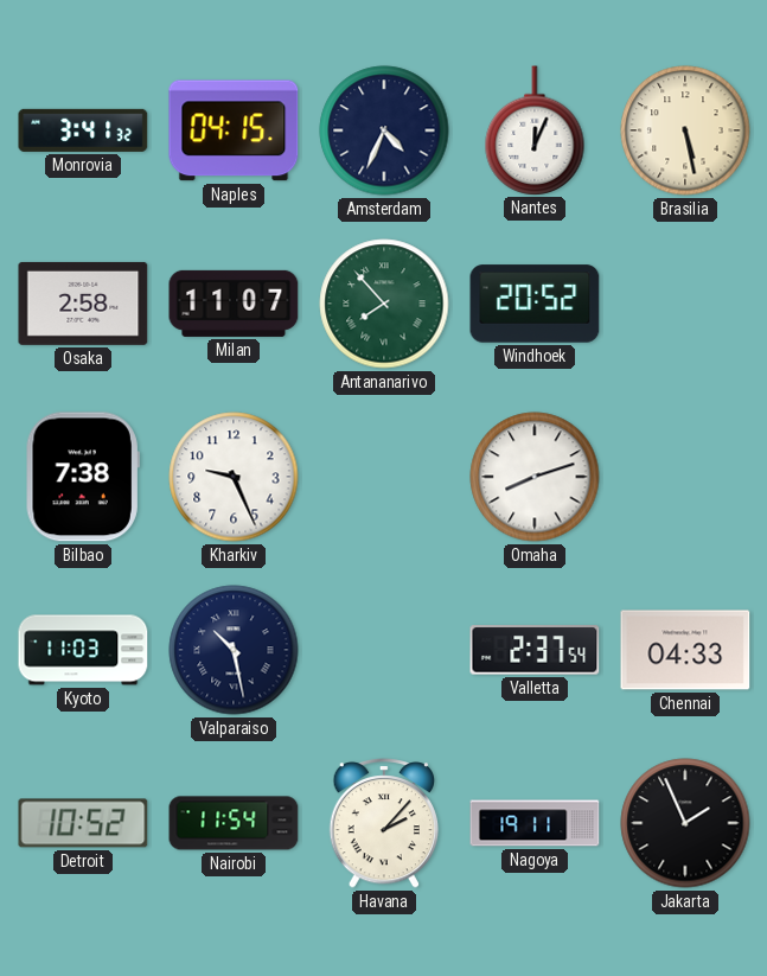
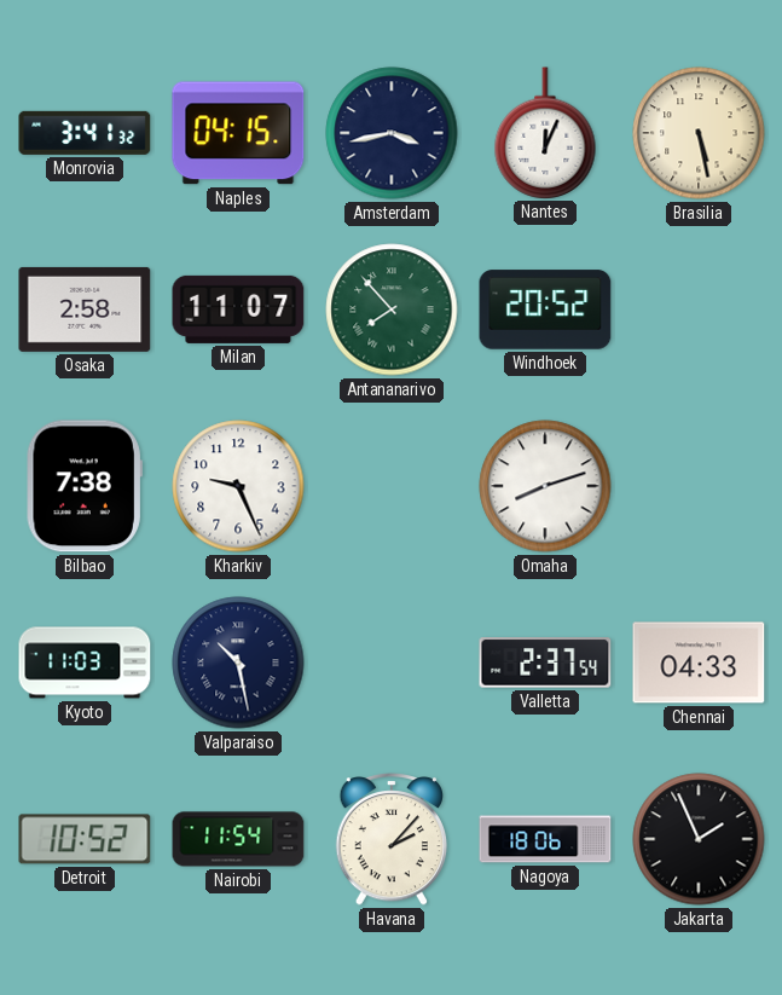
Amsterdam: 4:34 -> 3:43
Nagoya: 19:11 -> 18:06
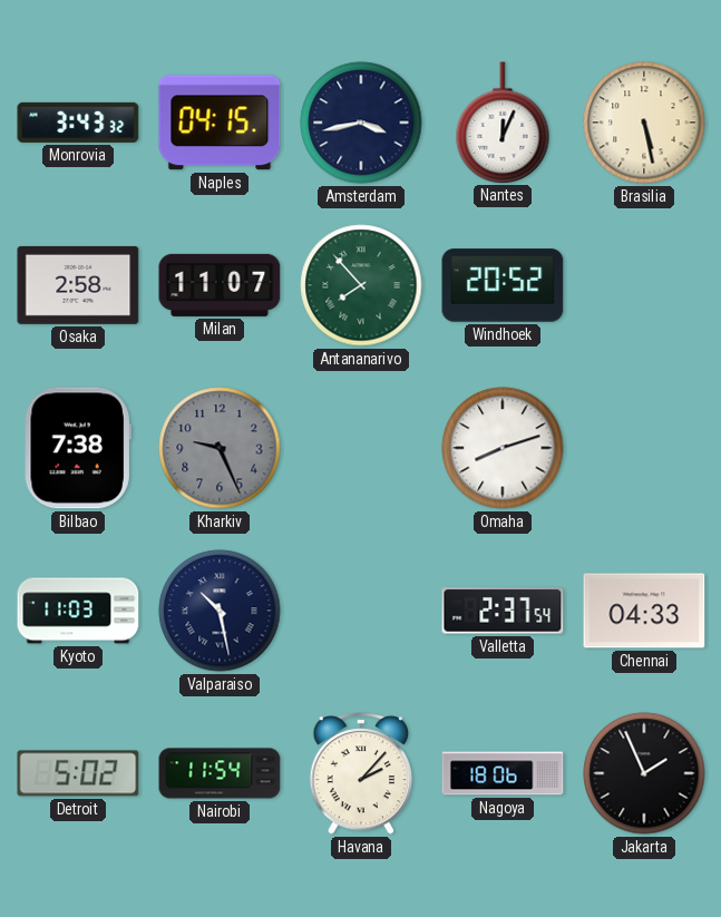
Monrovia: 3:41 -> 3:43
Kharkiv dial: white -> grey
Detroit: 10:52 -> 5:02
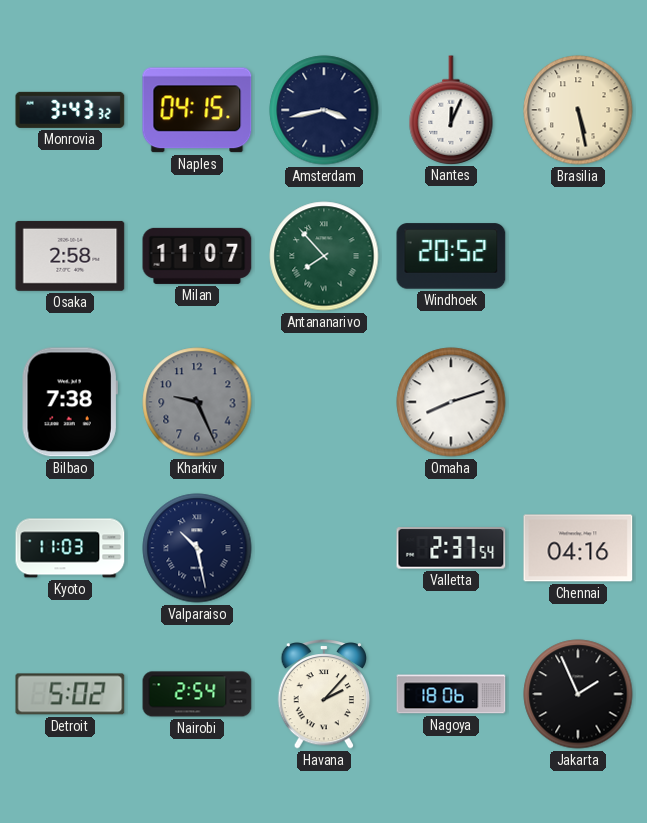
Chennai: 04:33 -> 04:16
Nairobi: 11:54 -> 2:54
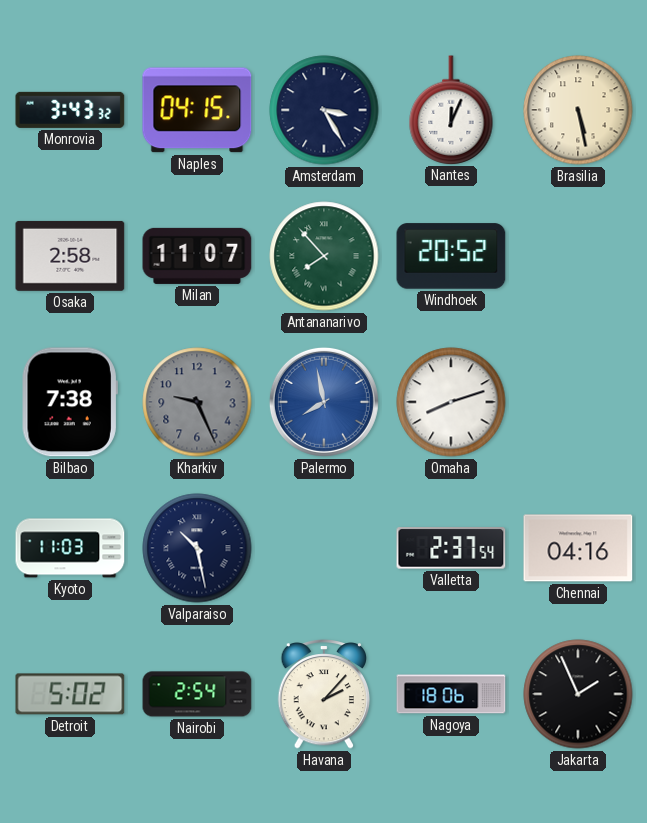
Amsterdam: 3:43 -> 3:25
Palermo: none -> 7:58
